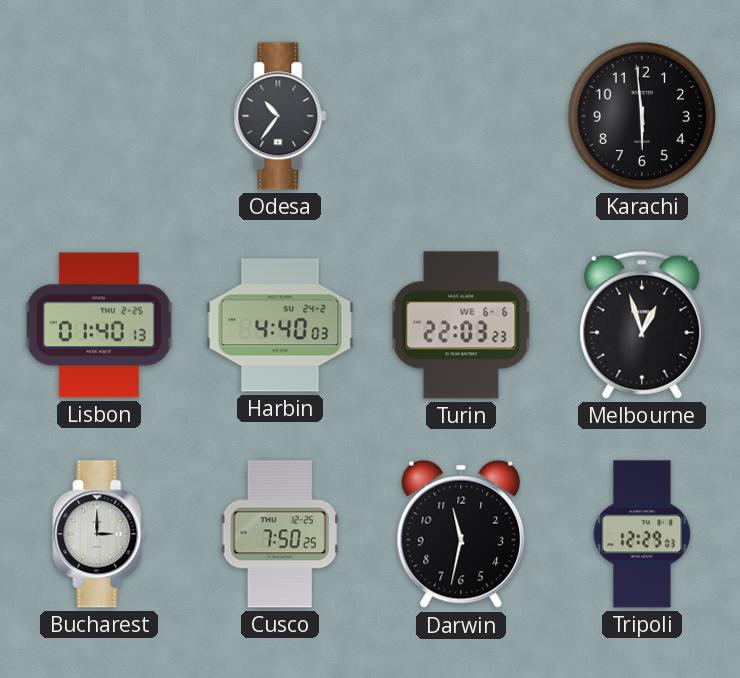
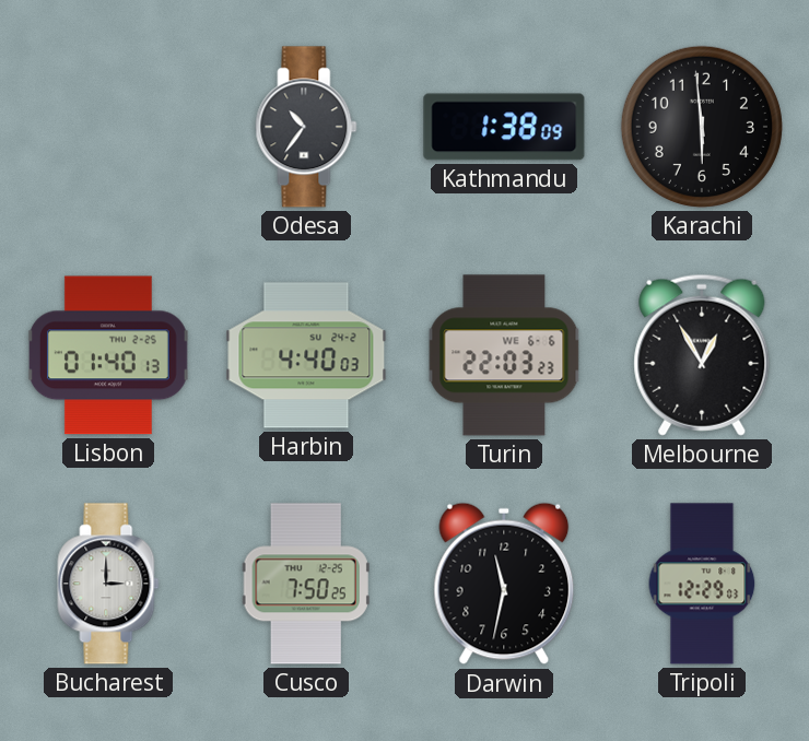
Kathmandu: none -> 1:38
Melbourne: 12:57 -> 12:55
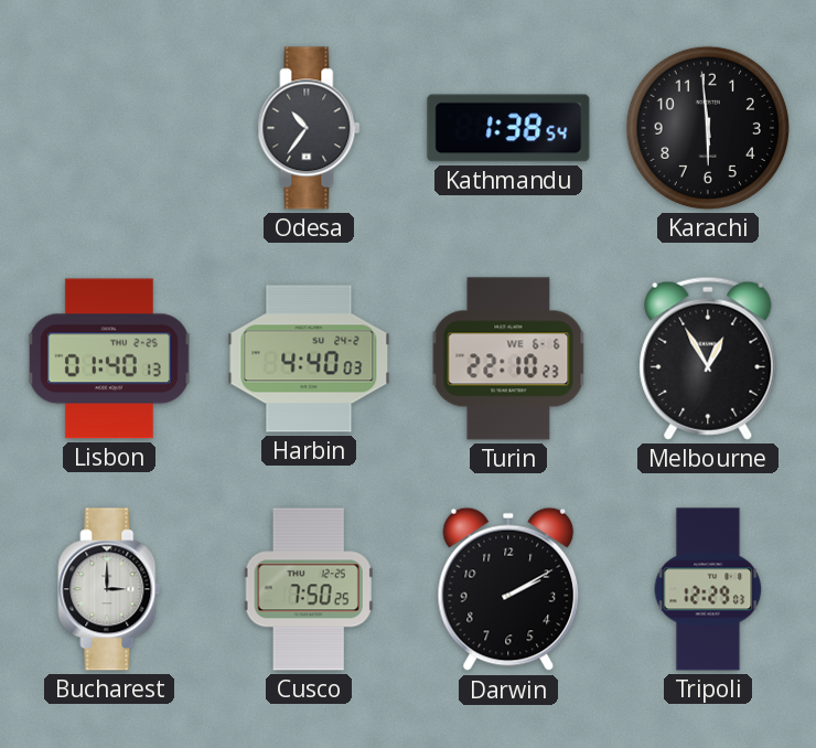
Kathmandu: 1:38:09 -> 1:38:54
Turin: 22:03 -> 22:10
Darwin: 11:32 -> 2:10
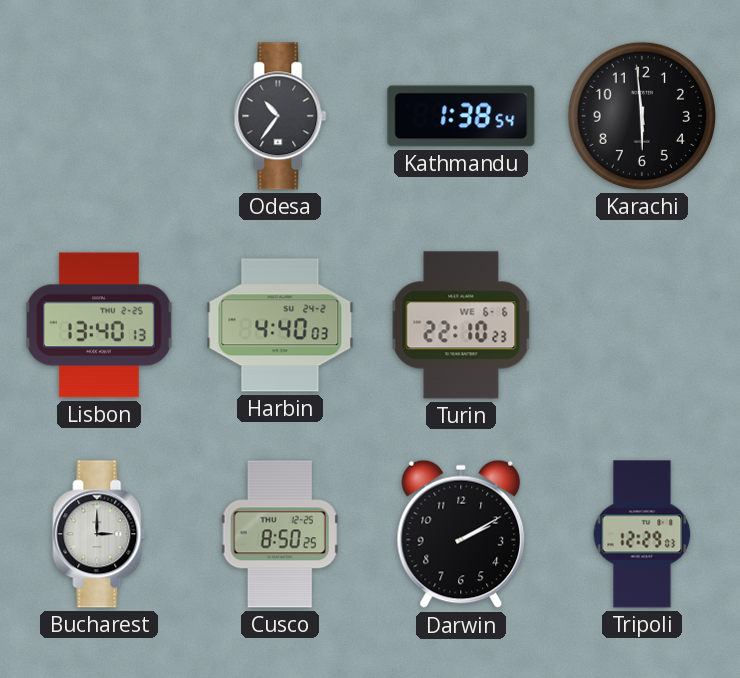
Lisbon: 01:40 -> 13:40
Melbourne: 12:55 -> none
Cusco: 7:50 -> 8:50
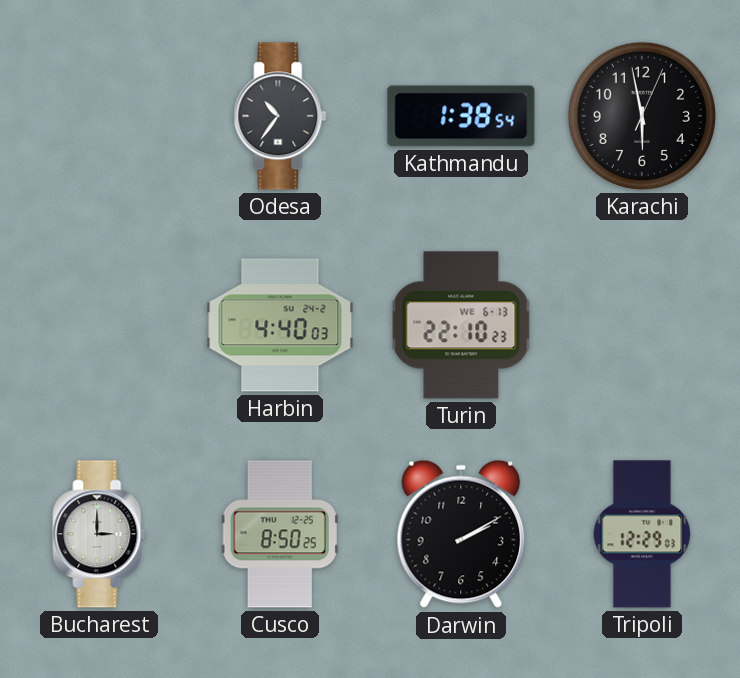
Karachi: 5:58:59 -> 5:58:04
Lisbon: 13:40 -> none
Turin date: WE 6-6 -> WE 6-13
